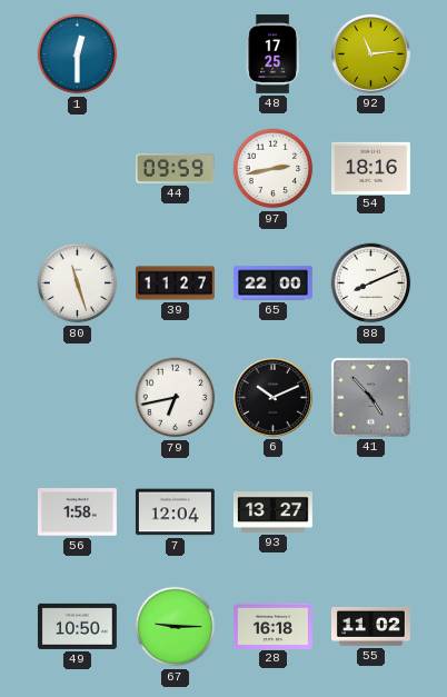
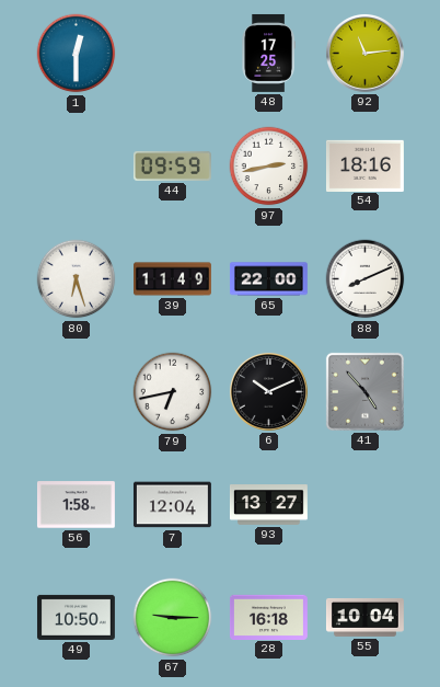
80: 11:27 -> 6:27
39: 11:27 -> 11:49
55: 11:02 -> 10:04
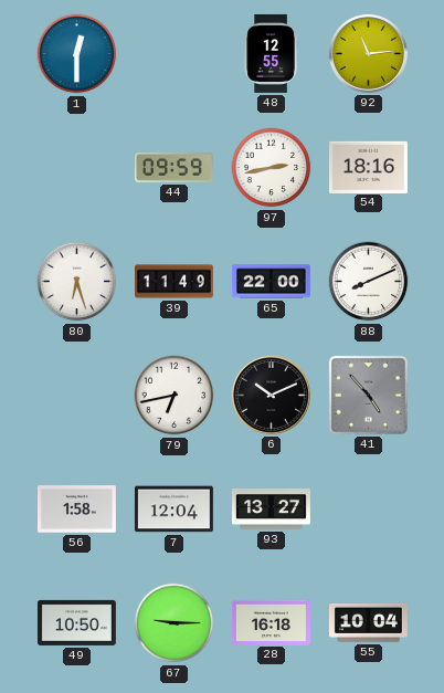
48: 17:25 -> 12:55
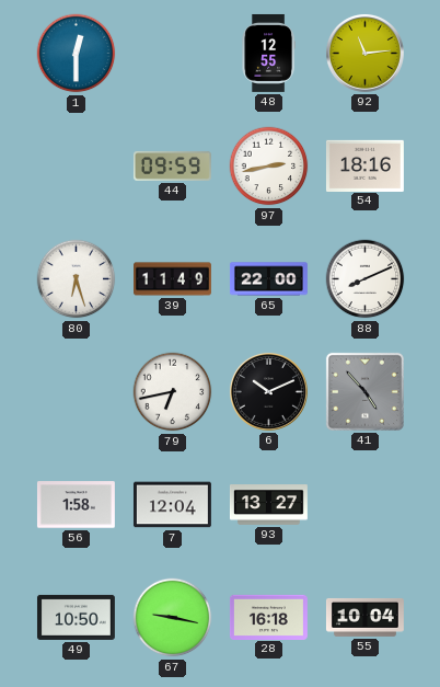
67: 9:15 -> 9:17
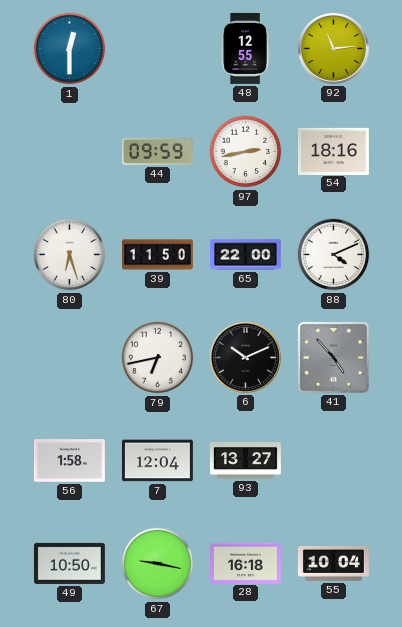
39: 11:49 -> 11:50
88: 8:11 -> 4:11
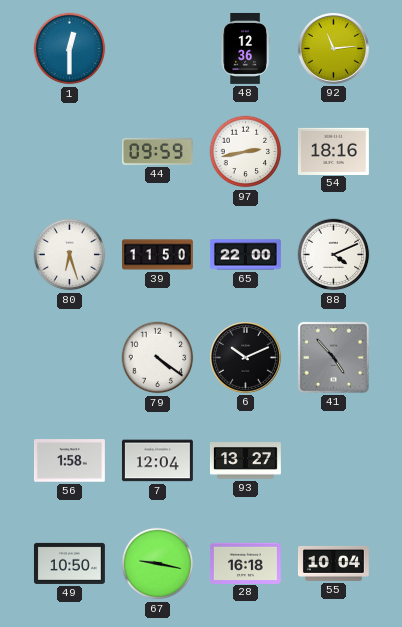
48: 12:55 -> 12:36
79: 6:43 -> 4:21
